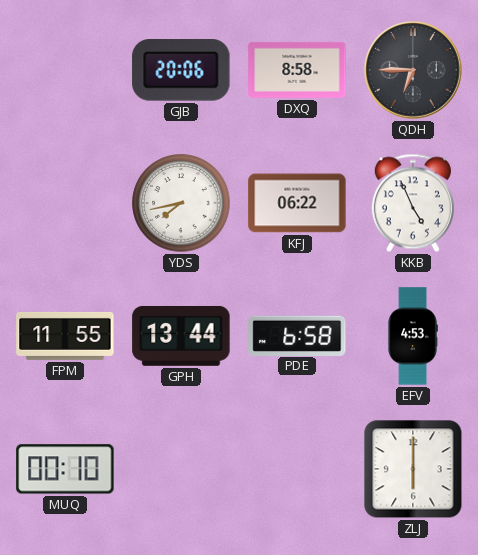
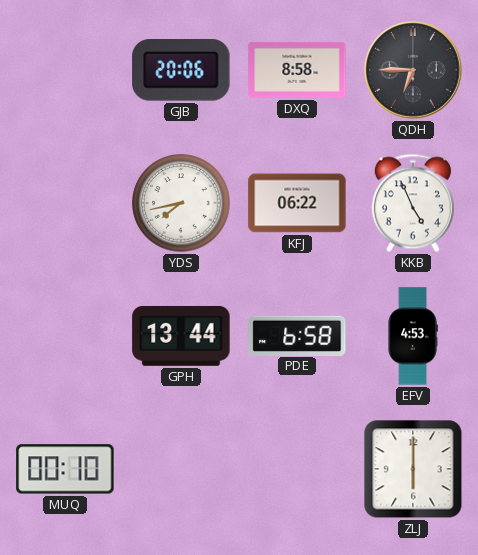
FPM: 11:55 -> none
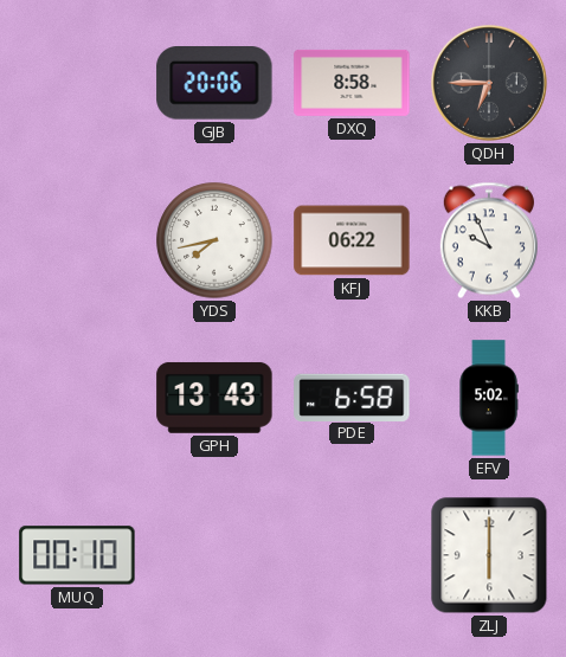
KKB: 4:56 -> 9:56
GPH: 13:44 -> 13:43
EFV: 4:53 -> 5:02
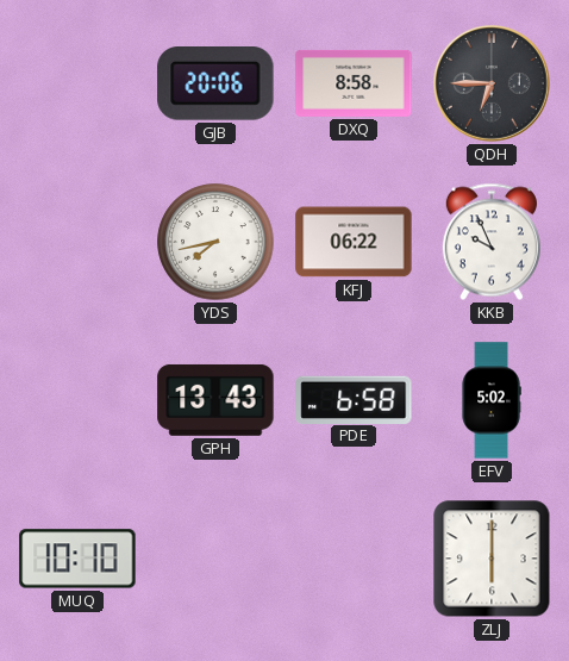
MUQ: 00:10 -> 10:10
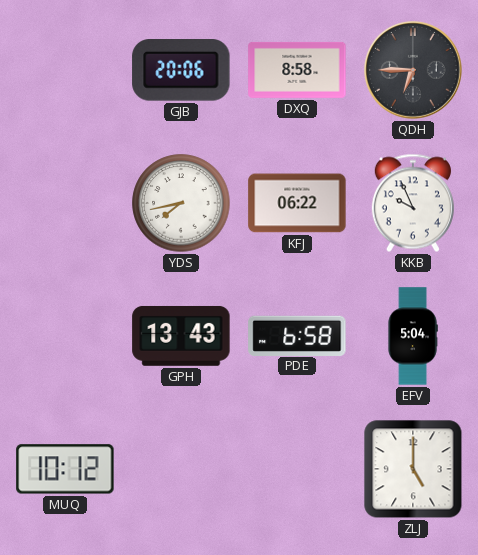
EFV: 5:02 -> 5:04
MUQ: 10:10 -> 10:12
ZLJ: 6:00 -> 5:00
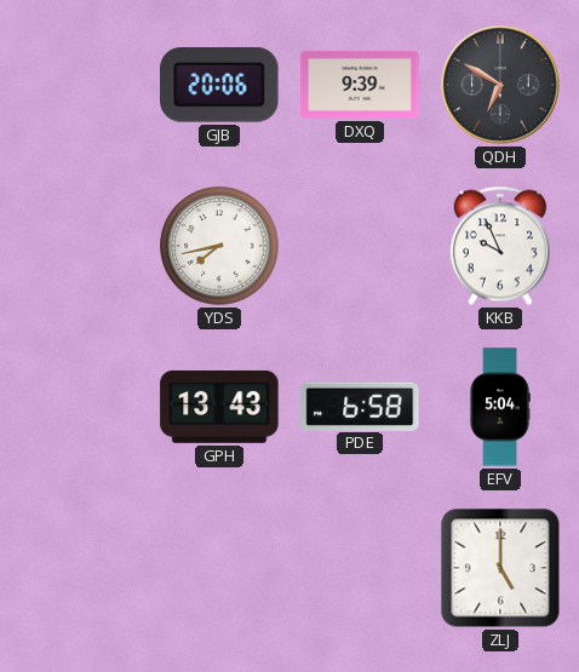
DXQ: 8:58 -> 9:39
QDH: 6:45 -> 6:50
KFJ: 06:22 -> none
MUQ: 10:12 -> none
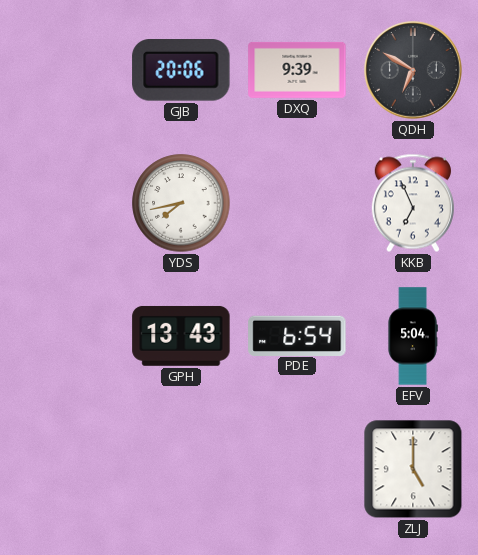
KKB: 9:56 -> 6:56
PDE: 6:58 -> 6:54
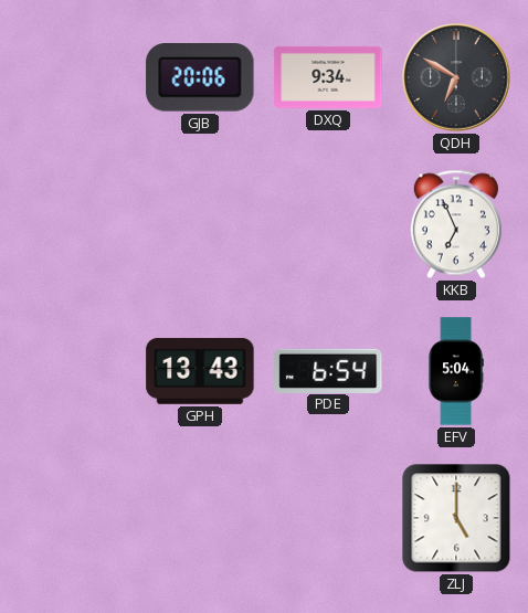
DXQ: 9:39 -> 9:34
YDS: 7:43 -> none
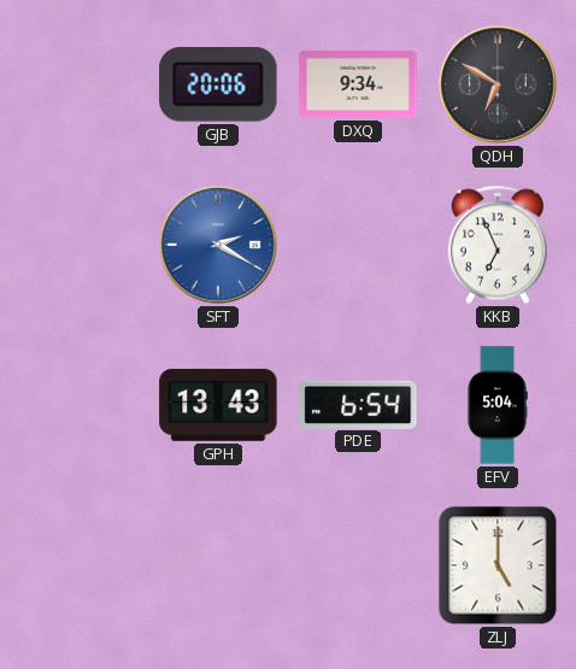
SFT: none -> 2:20
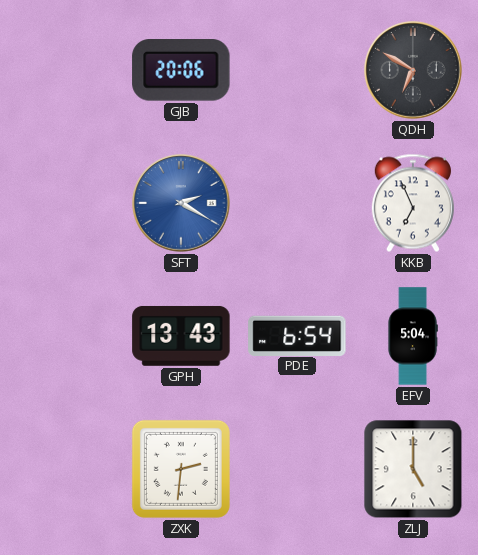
DXQ: 9:34 -> none
ZXK: none -> 2:31
